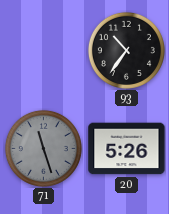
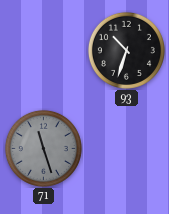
93: 10:36 -> 10:33
20: 5:26 -> none
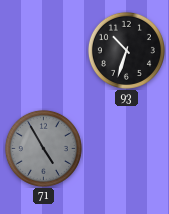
71: 11:27 -> 4:55
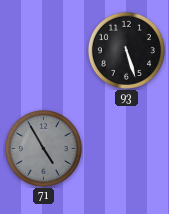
93: 10:33 -> 5:27
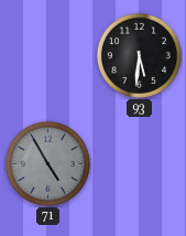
93: 5:27 -> 5:31
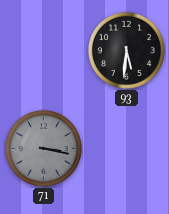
71: 4:55 -> 3:17
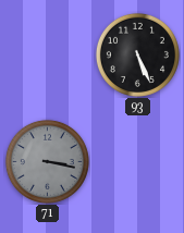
93: 5:31 -> 5:26
